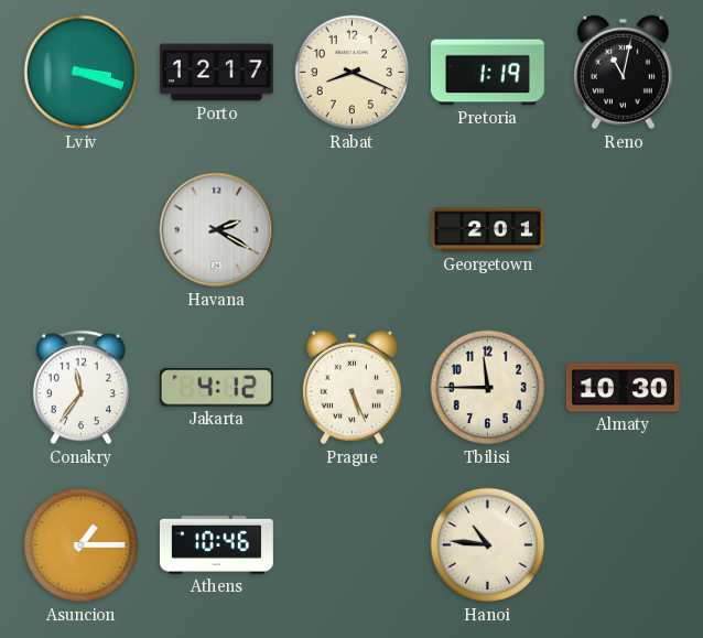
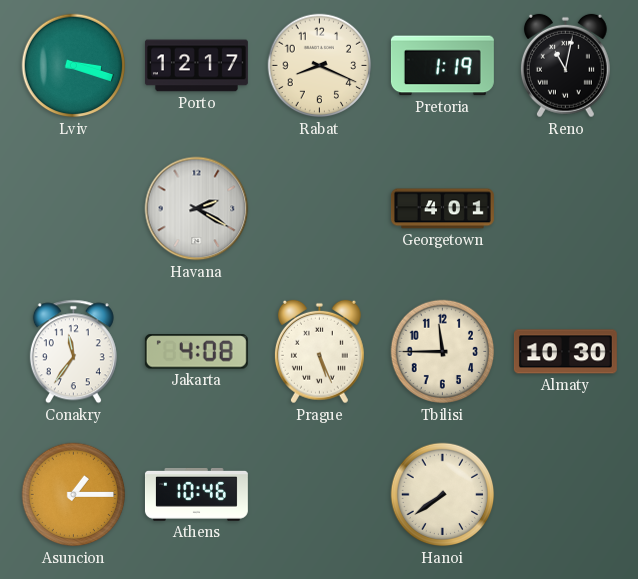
Georgetown: 2:01 -> 4:01
Jakarta: 4:12 -> 4:08
Hanoi: 10:46 -> 7:39
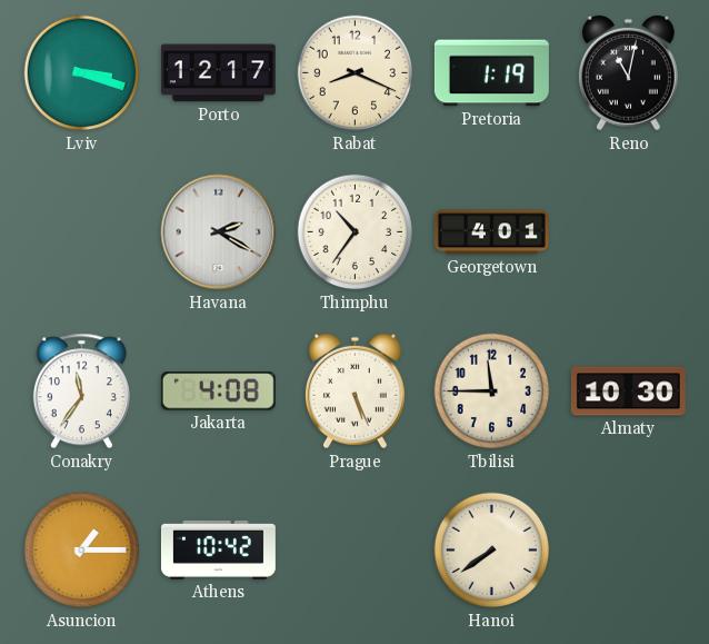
Thimphu: none -> 10:36
Athens: 10:46 -> 10:42
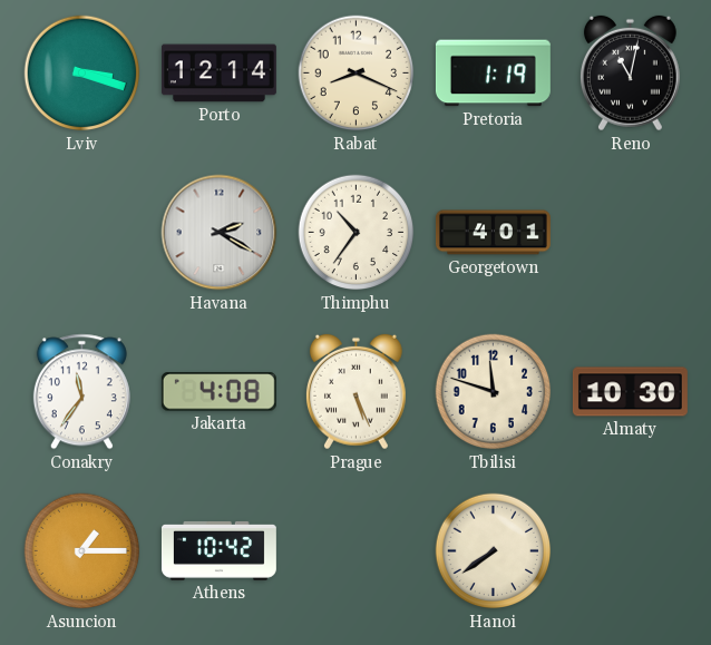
Porto: 12:17 -> 12:14
Tbilisi: 11:45 -> 11:48
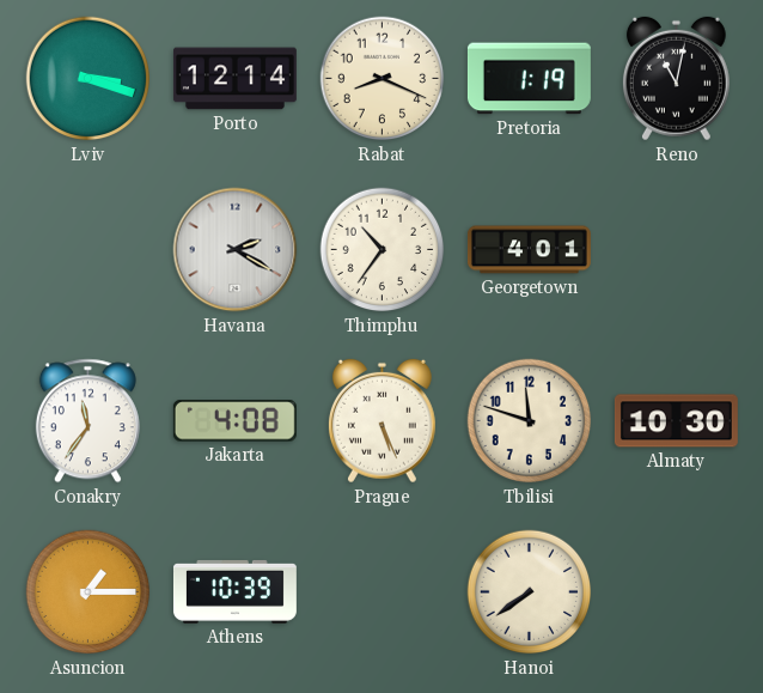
Athens: 10:42 -> 10:39
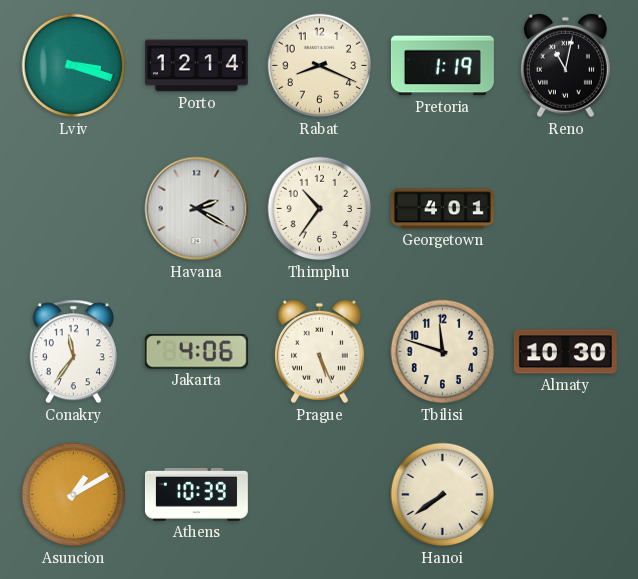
Jakarta: 4:08 -> 4:06
Asuncion: 1:15 -> 1:10
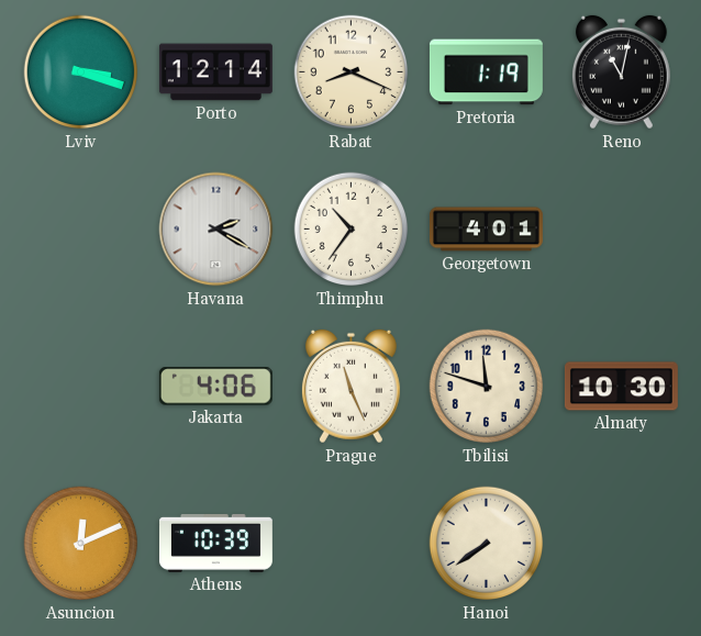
Conakry: 11:36 -> none
Prague: 5:26 -> 11:26
Asuncion: 1:10 -> 12:11
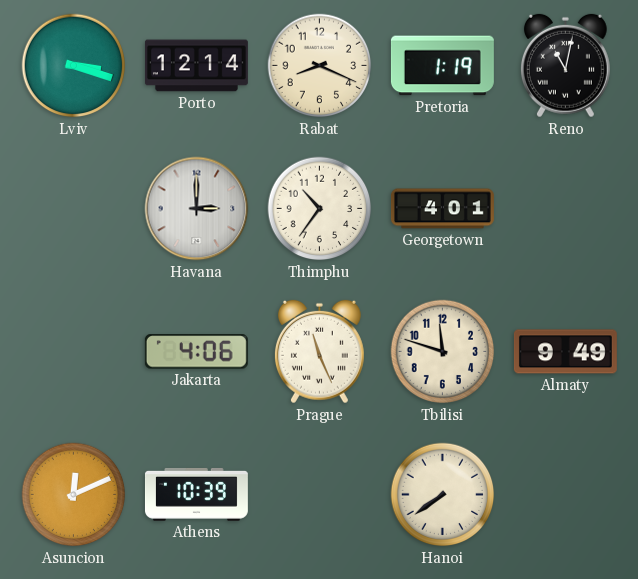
Havana: 2:20 -> 3:00
Almaty: 10:30 -> 9:49
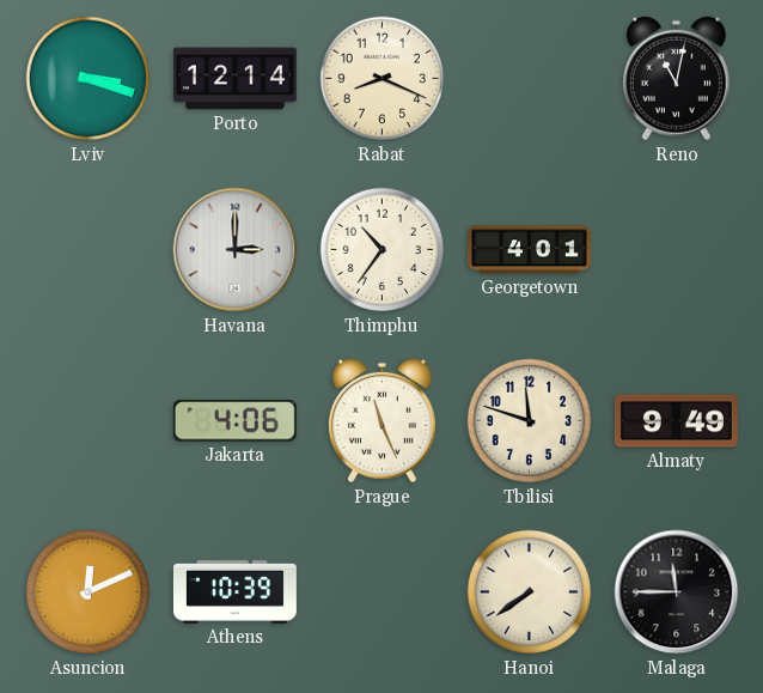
Pretoria: 1:19 -> none
Malaga: none -> 11:45
